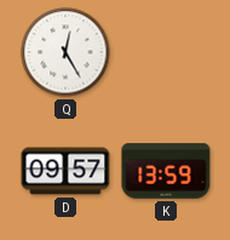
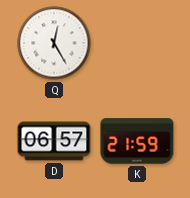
D: 09:57 -> 06:57
K: 13:59 -> 21:59
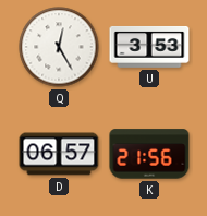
U: none -> 3:53
K: 21:59 -> 21:56
